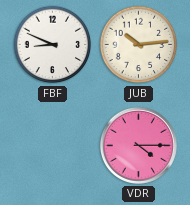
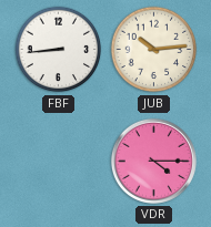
FBF: 8:49 -> 8:44
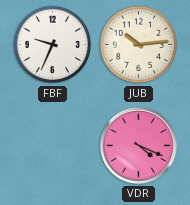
FBF: 8:44 -> 9:34
VDR: 4:15 -> 4:19
